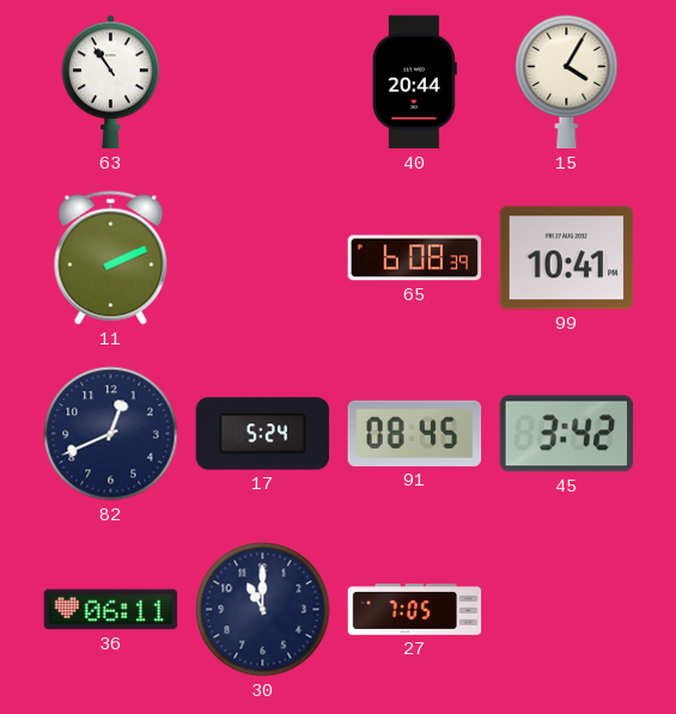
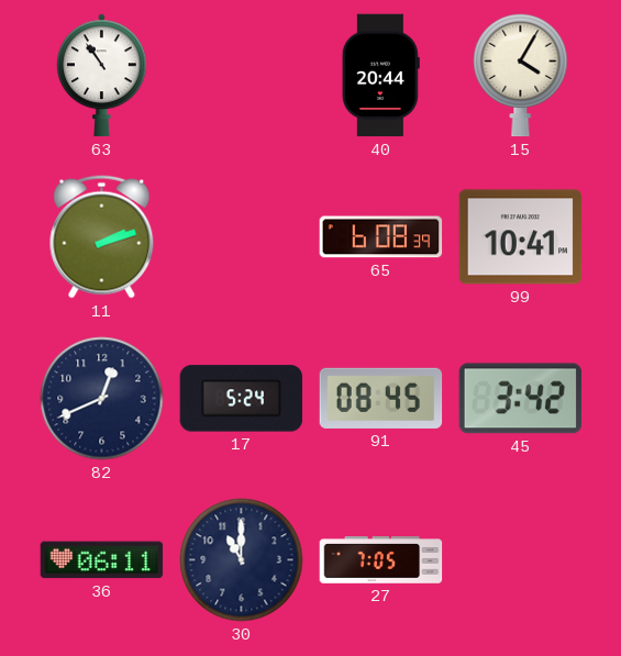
11: 2:11 -> 2:12
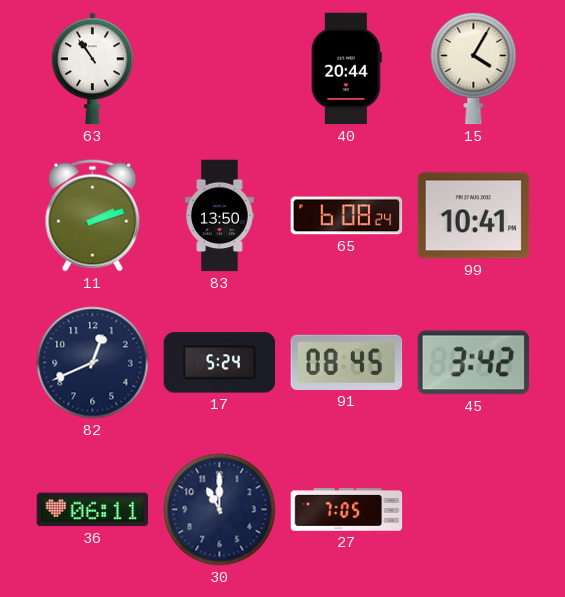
83: none -> 13:50
65: 6:08:39 -> 6:08:24
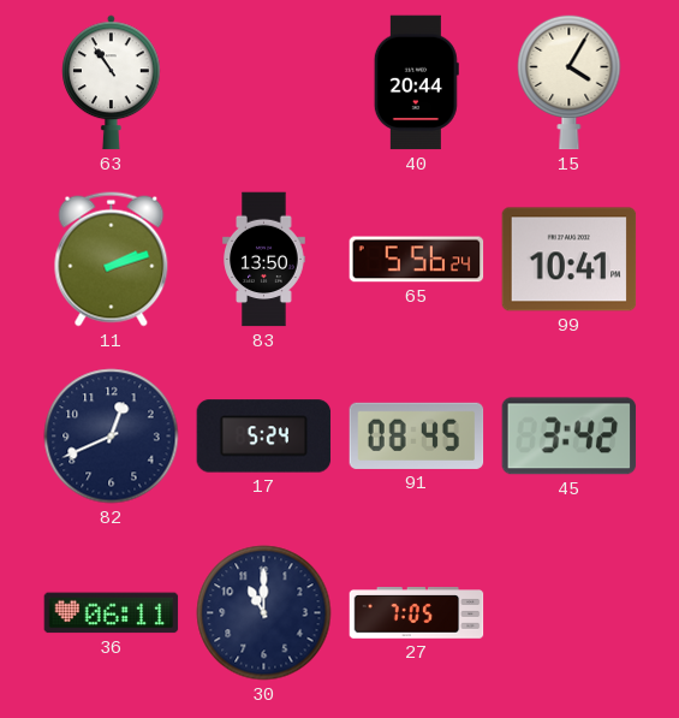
65: 6:08 -> 5:56
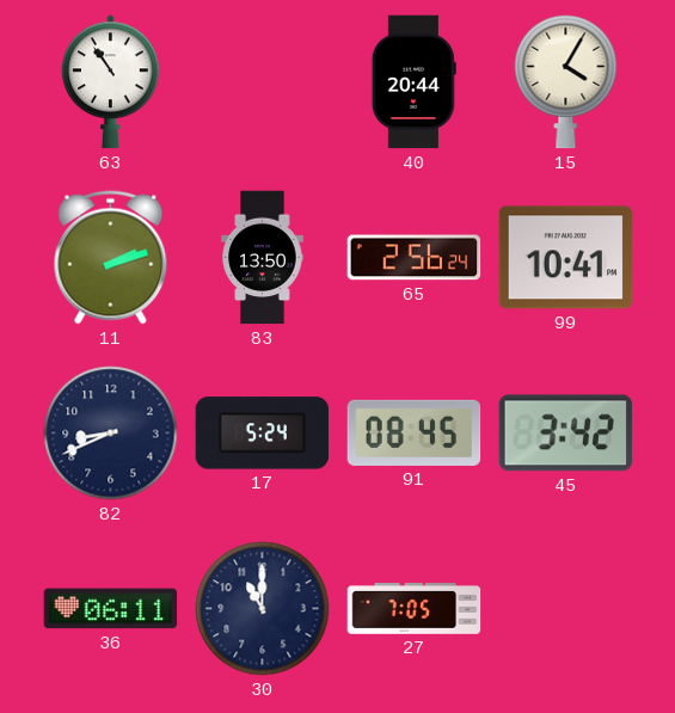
65: 5:56 -> 2:56
82: 12:41 -> 8:41
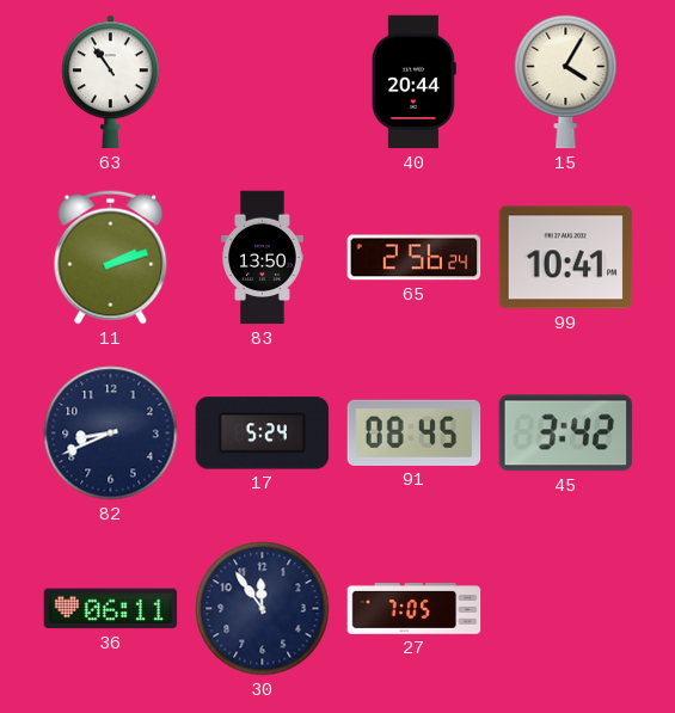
30: 11:00 -> 11:54
